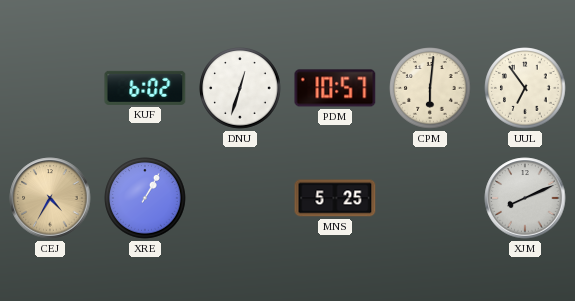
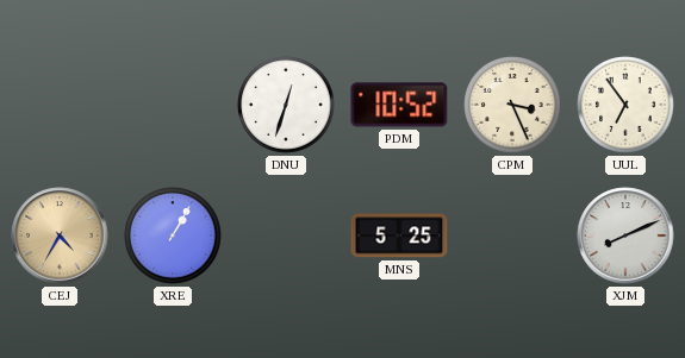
KUF: 6:02 -> none
PDM: 10:57 -> 10:52
CPM: 6:01 -> 3:26
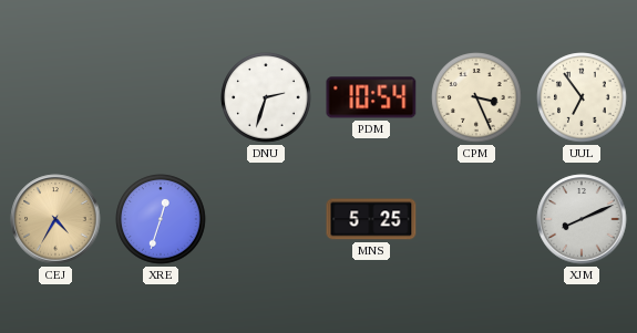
DNU: 12:33 -> 2:33
PDM: 10:52 -> 10:54
XRE: 1:05 -> 12:33
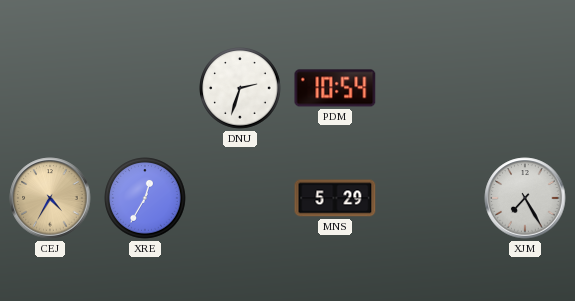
CPM: 3:26 -> none
UUL: 6:54 -> none
XRE: 12:33 -> 12:35
MNS: 5:25 -> 5:29
XJM: 8:11 -> 7:25
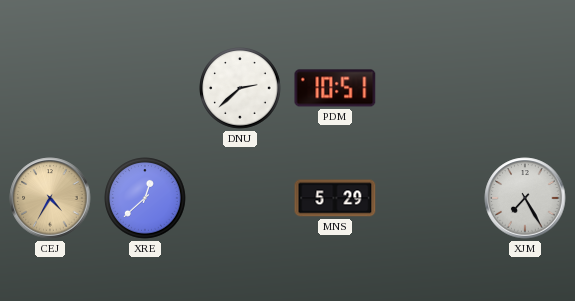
DNU: 2:33 -> 2:38
PDM: 10:54 -> 10:51
XRE: 12:35 -> 12:38
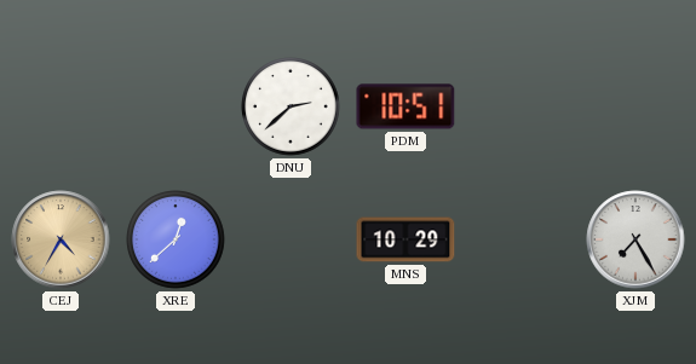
MNS: 5:29 -> 10:29
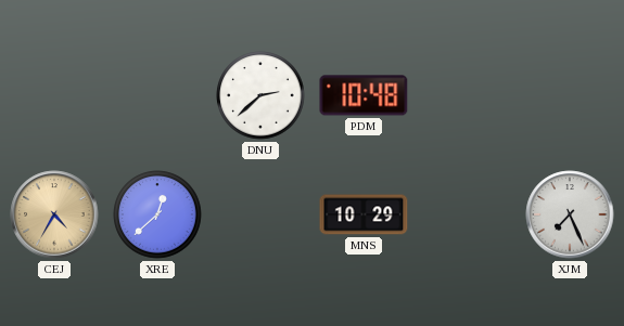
PDM: 10:51 -> 10:48
XJM: 7:25 -> 7:26
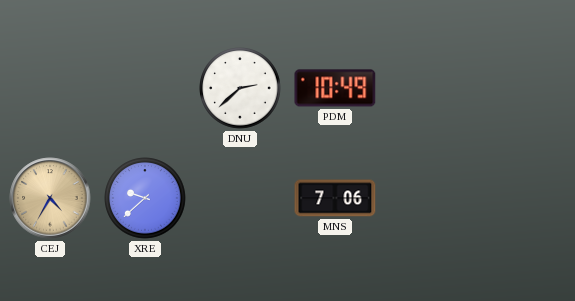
PDM: 10:48 -> 10:49
XRE: 12:38 -> 9:38
MNS: 10:29 -> 7:06
XJM: 7:26 -> none
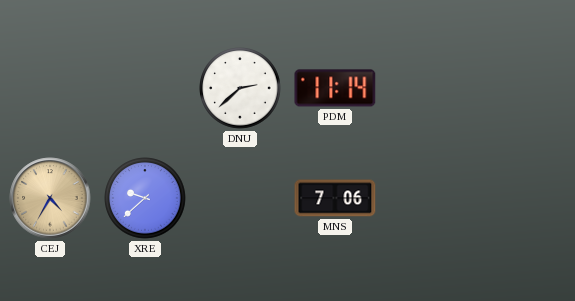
PDM: 10:49 -> 11:14
